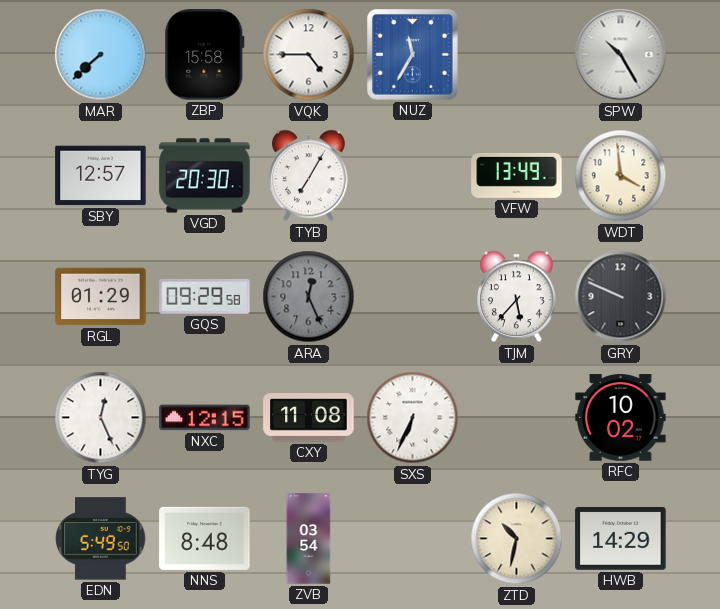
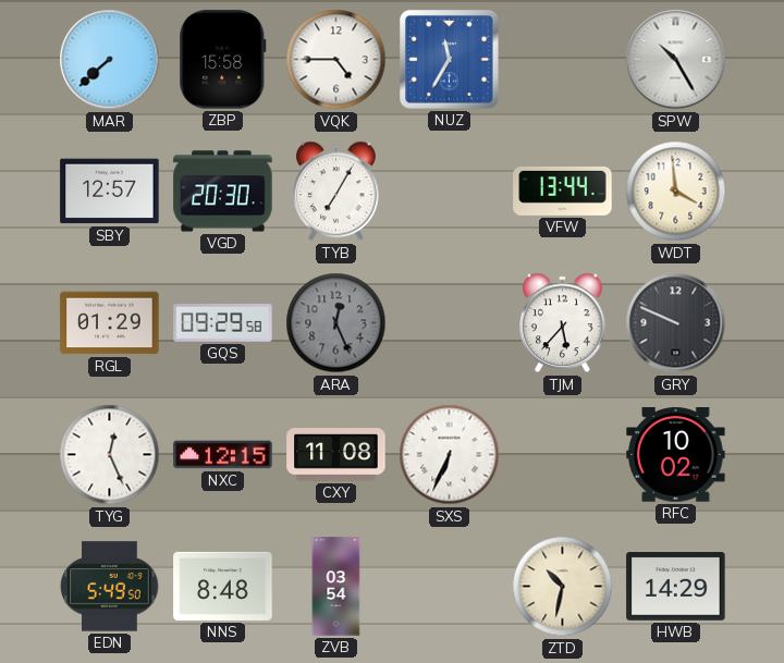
VFW: 13:49 -> 13:44
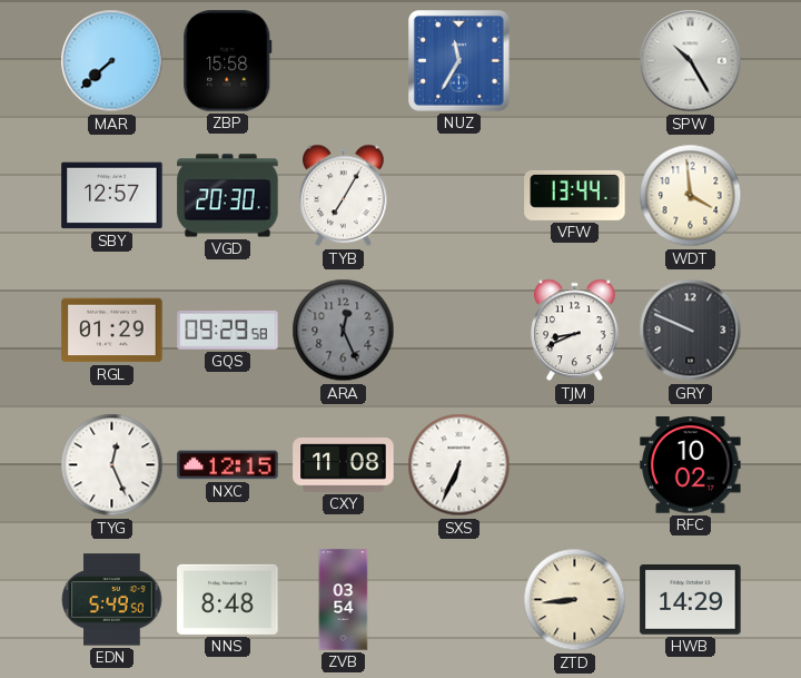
VQK: 4:45 -> none
TJM: 5:37 -> 8:41
ZTD: 10:32 -> 8:44
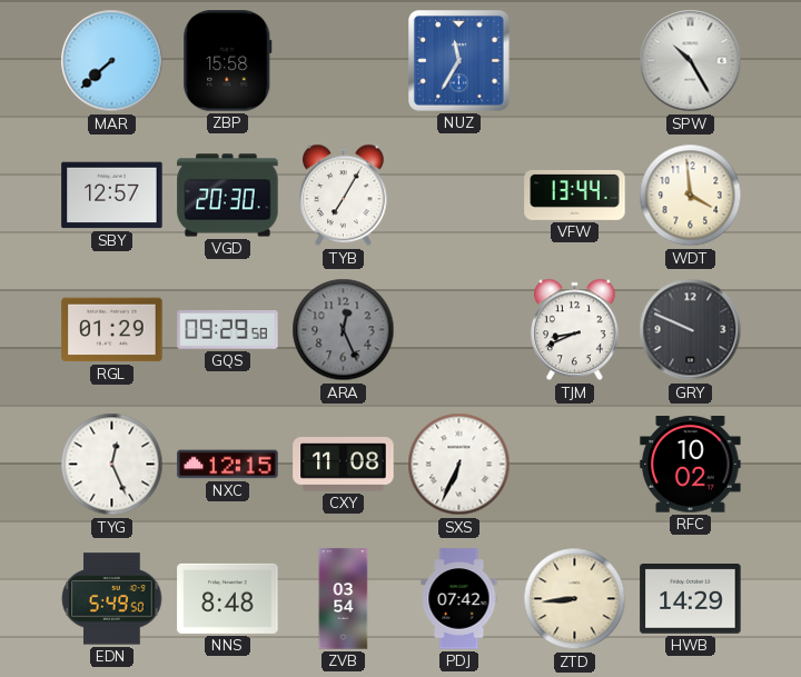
PDJ: none -> 07:42
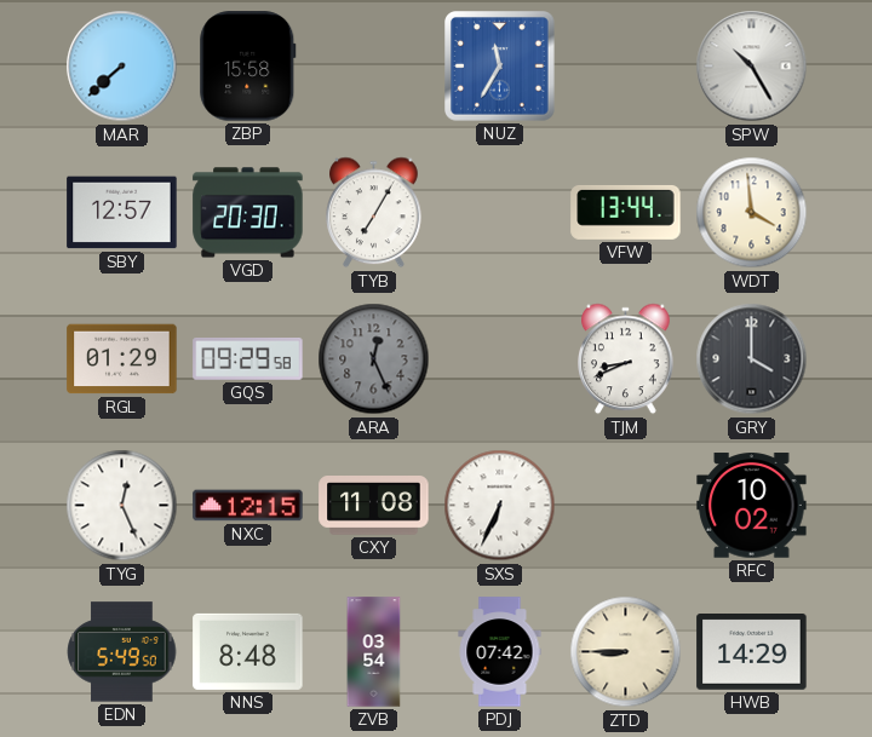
GRY: 9:49 -> 4:00
ZTD: 8:44 -> 8:45
